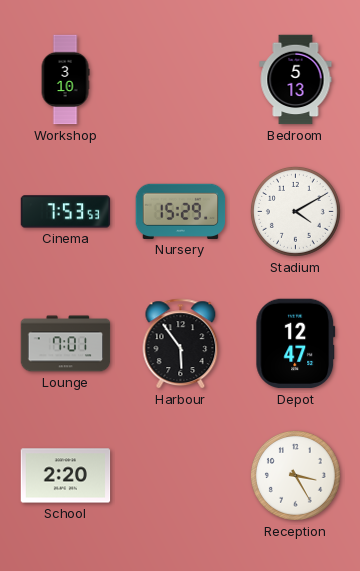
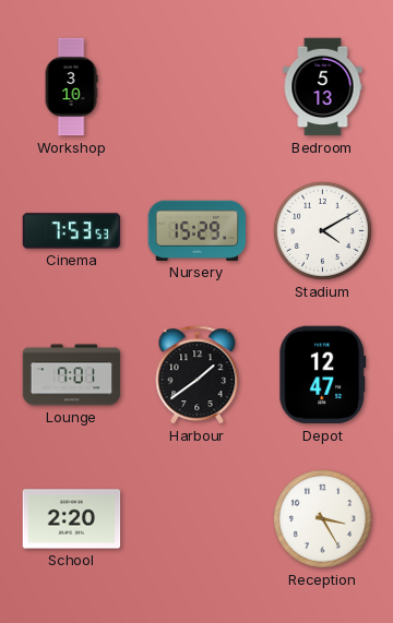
Harbour: 5:54 -> 1:39
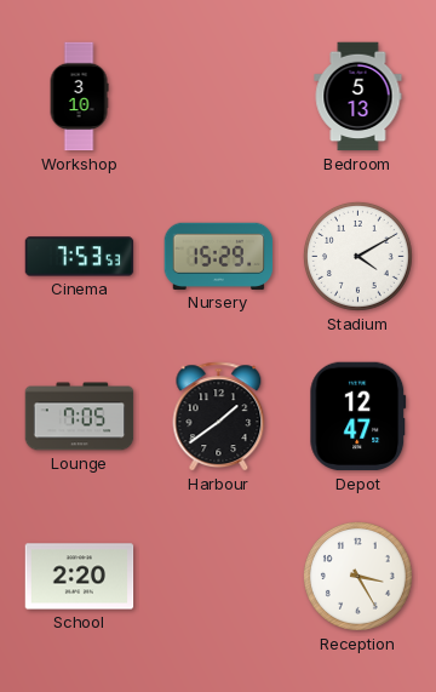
Lounge: 7:01 -> 7:05
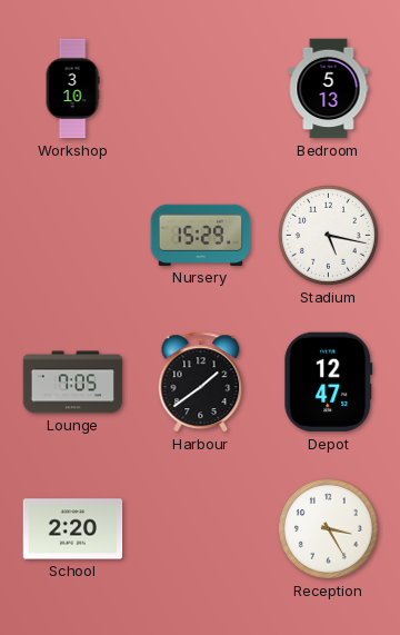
Cinema: 7:53 -> none
Stadium: 4:10 -> 5:17
